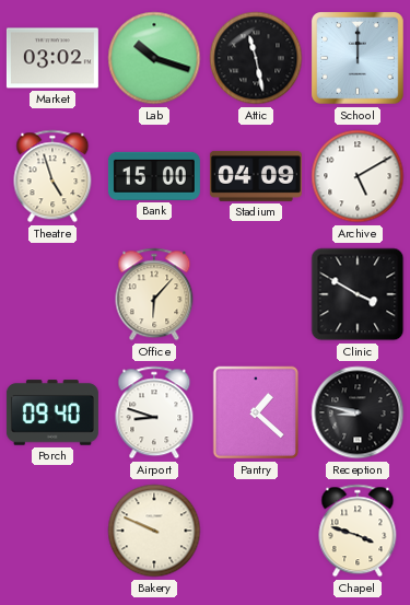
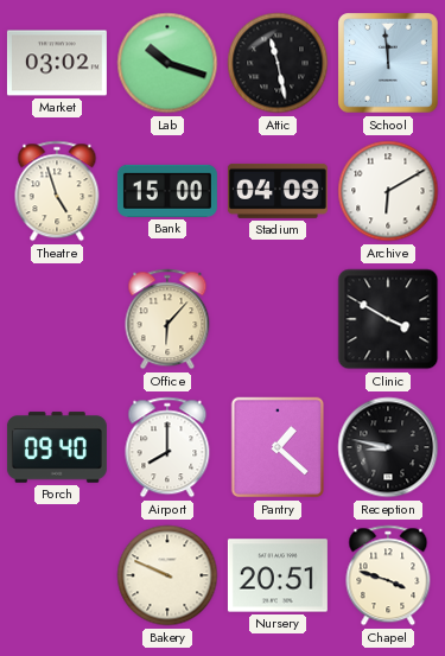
School: 12:00 -> 11:59
Archive: 5:10 -> 6:10
Airport: 8:48 -> 8:00
Nursery: none -> 20:51
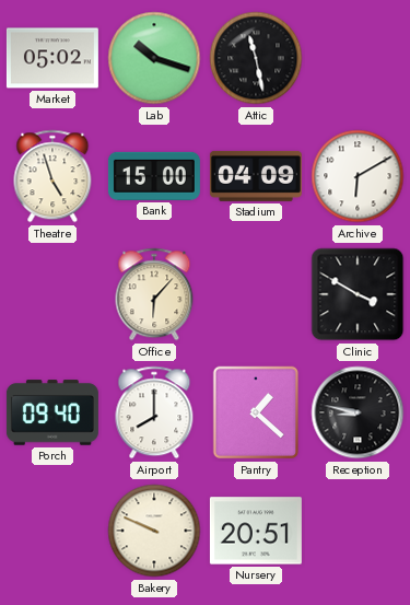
Market: 03:02 -> 05:02
School: 11:59 -> none
Chapel: 3:48 -> none
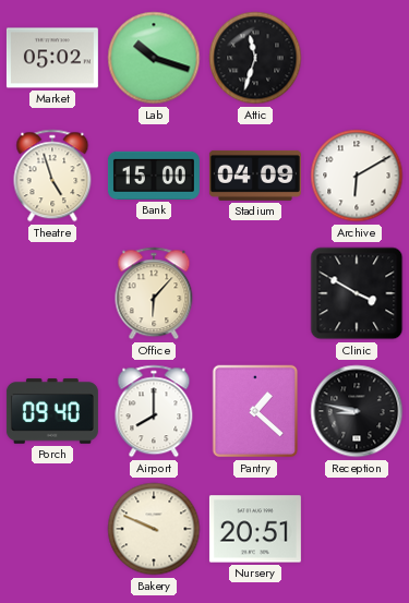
Attic: 11:28 -> 11:33
